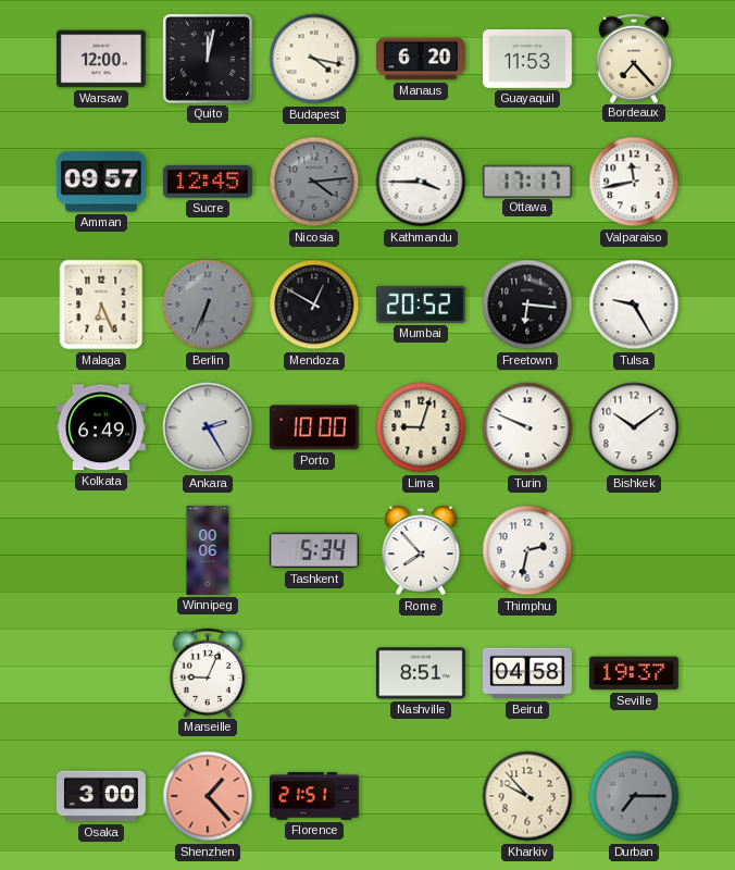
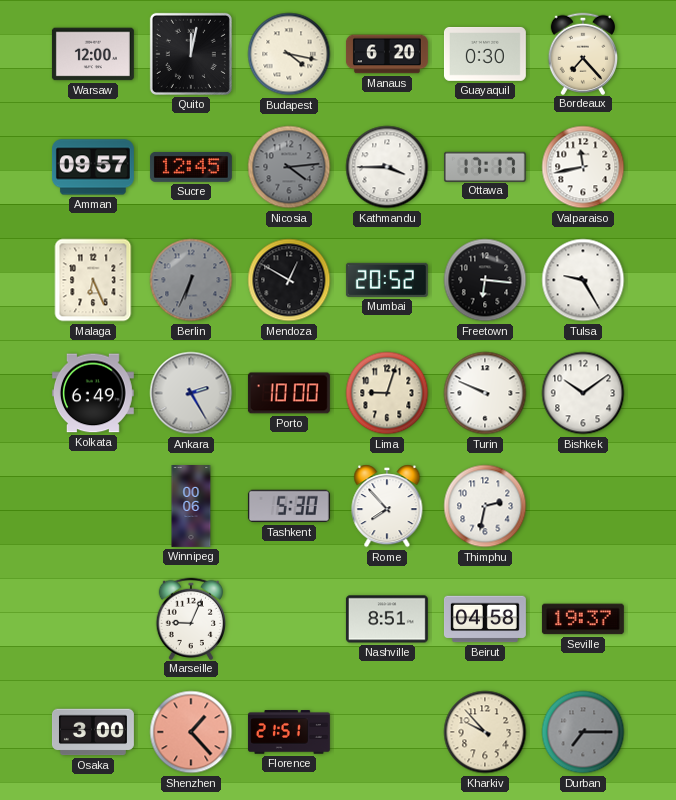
Guayaquil: 11:53 -> 0:30
Tashkent: 5:34 -> 5:30
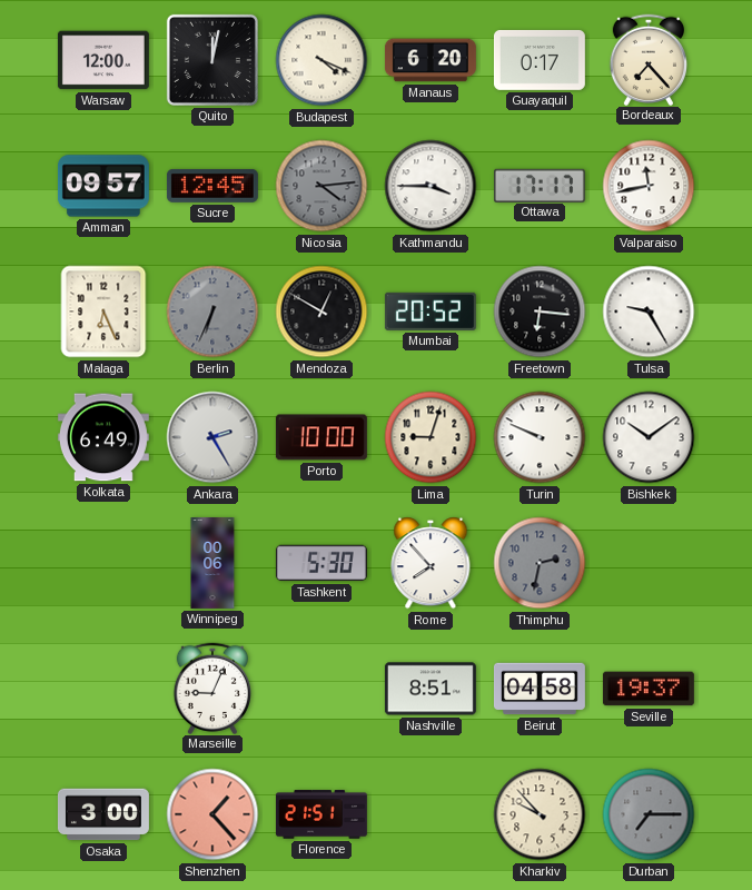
Budapest: 4:17 -> 4:19
Guayaquil: 0:30 -> 0:17
Thimphu dial: white -> grey
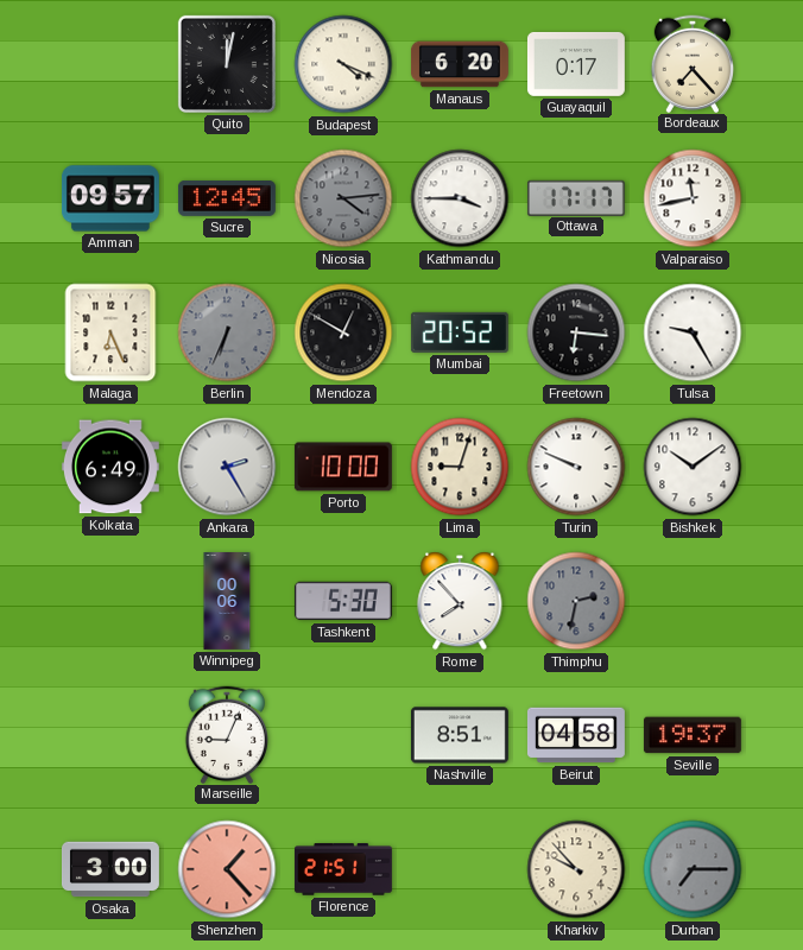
Warsaw: 12:00 -> none
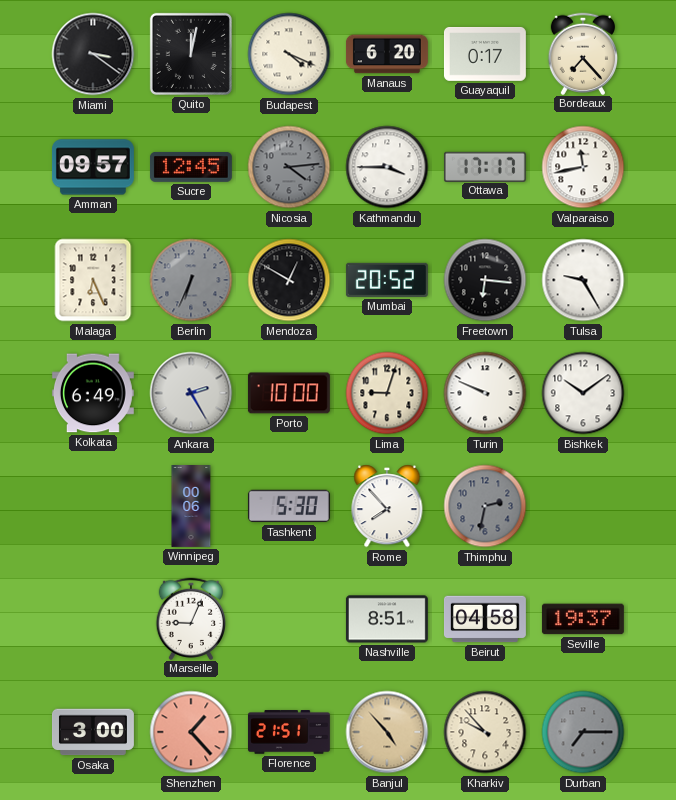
Miami: none -> 3:21
Banjul: none -> 4:53
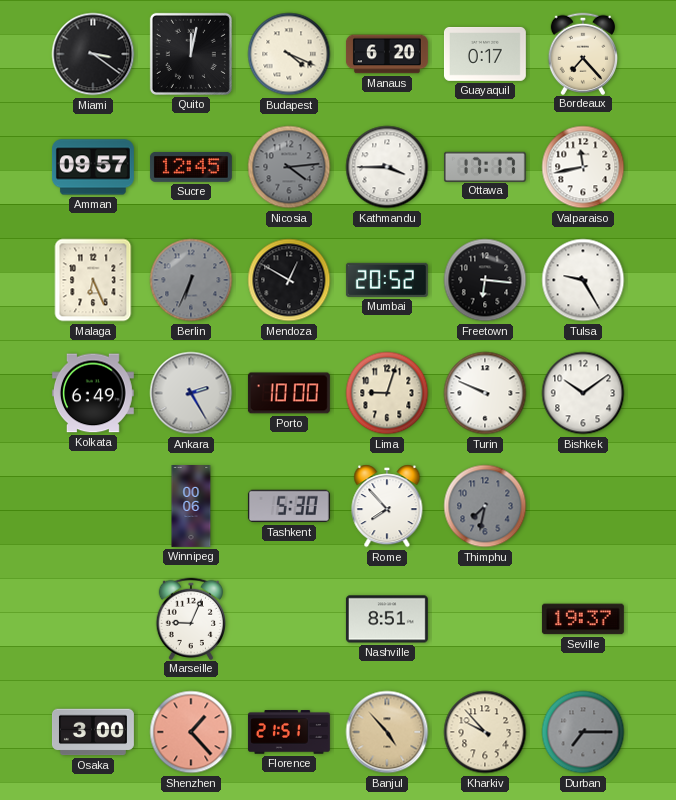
Thimphu: 2:32 -> 7:32
Beirut: 04:58 -> none
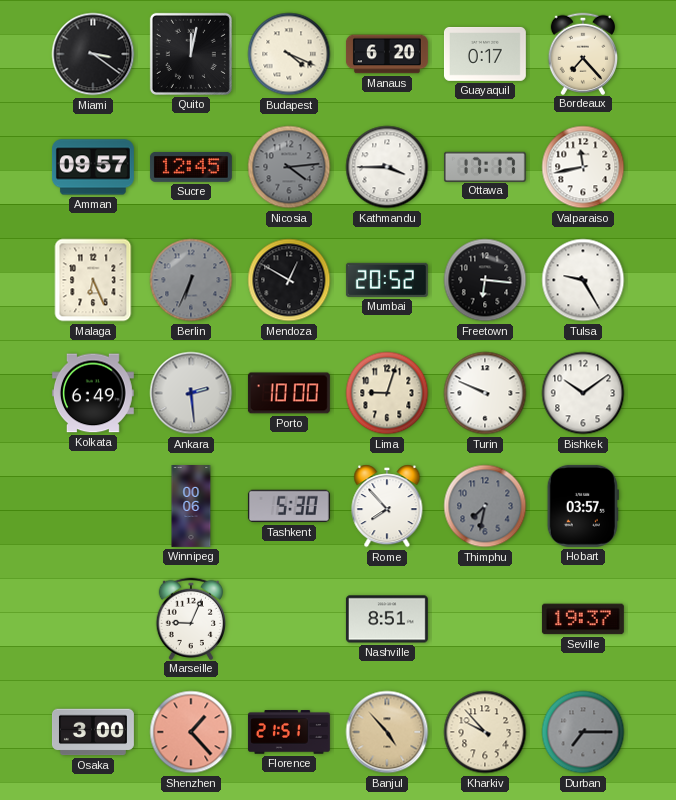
Ankara: 2:25 -> 2:29
Hobart: none -> 03:57
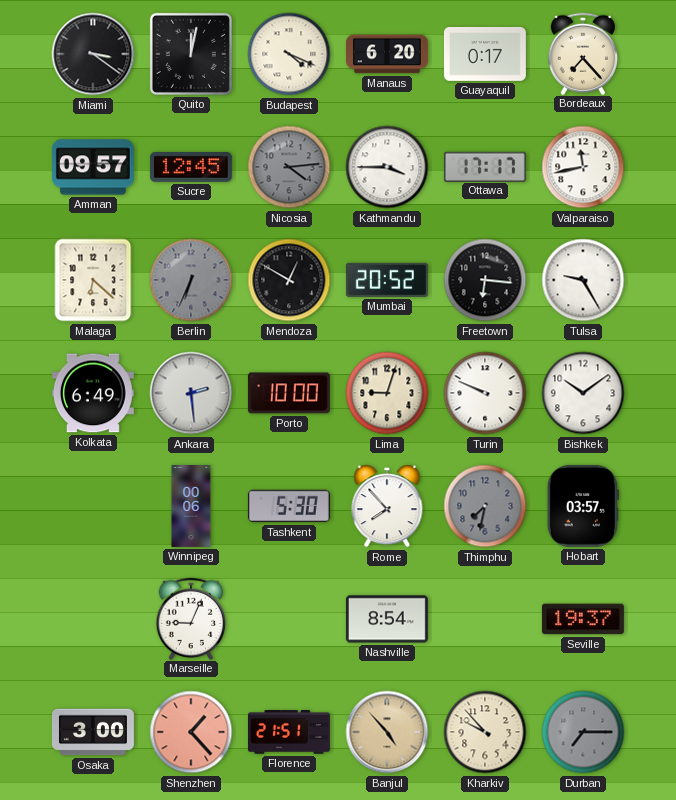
Malaga: 6:26 -> 6:22
Nashville: 8:51 -> 8:54
